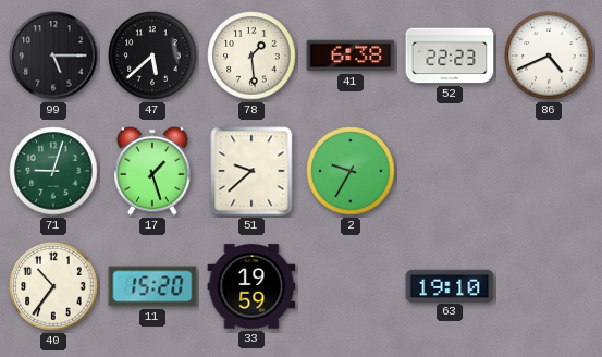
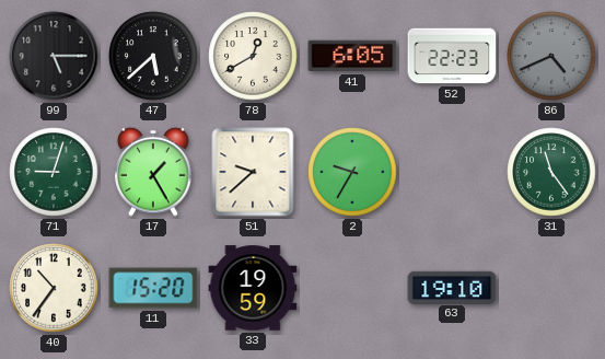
78: 1:29 -> 12:40
41: 6:38 -> 6:05
86 dial: white -> grey
17: 1:27 -> 1:25
31: none -> 11:24
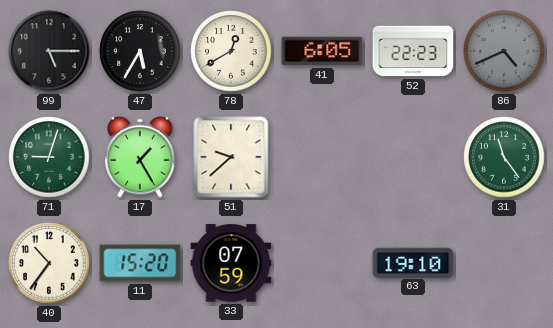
47: 5:38 -> 5:35
2: 9:35 -> none
33: 19:59 -> 07:59
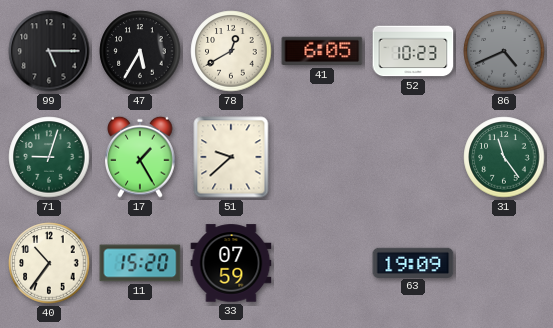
52: 22:23 -> 10:23
63: 19:10 -> 19:09
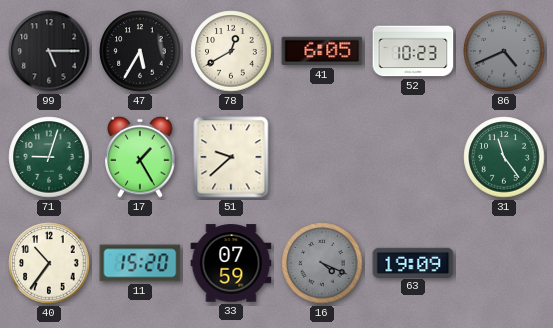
16: none -> 4:19
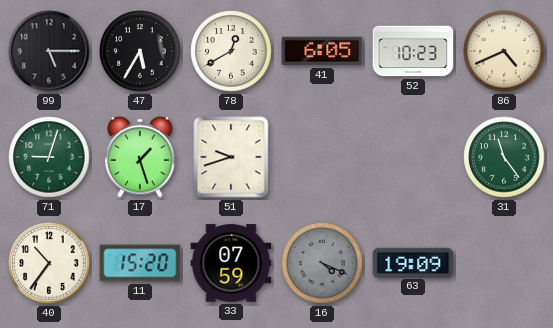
86 dial: grey -> cream
17: 1:25 -> 1:27
51: 9:38 -> 9:42
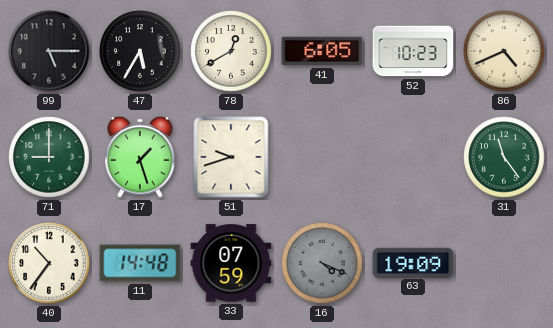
71: 9:03 -> 9:00
11: 15:20 -> 14:48
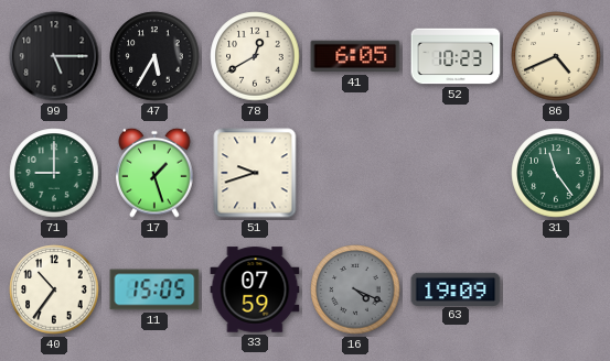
11: 14:48 -> 15:05
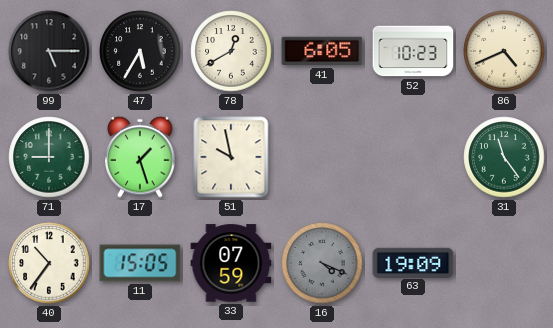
51: 9:42 -> 9:58
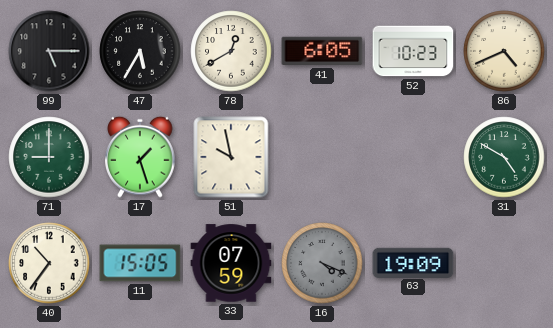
31: 11:24 -> 4:50
